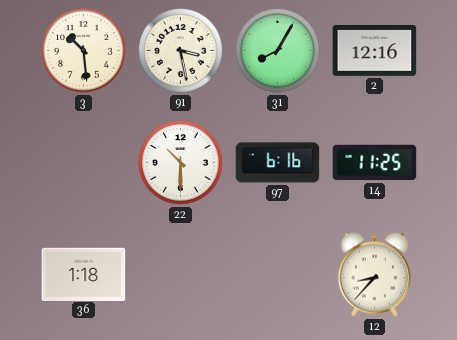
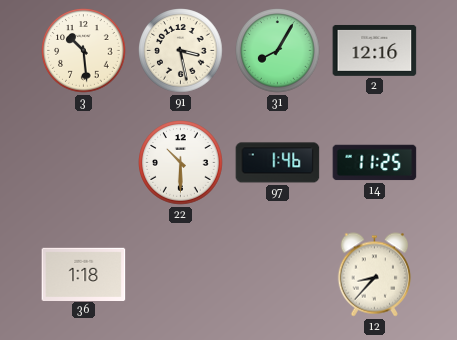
97: 6:16 -> 1:46
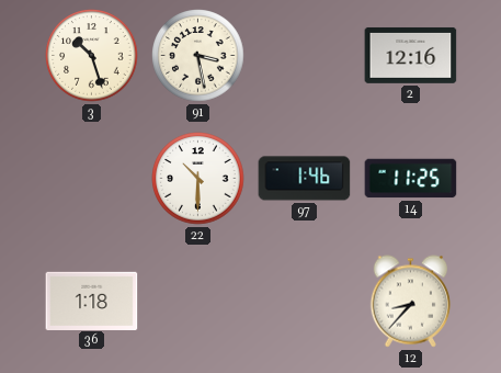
3: 10:29 -> 10:27
31: 8:05 -> none
